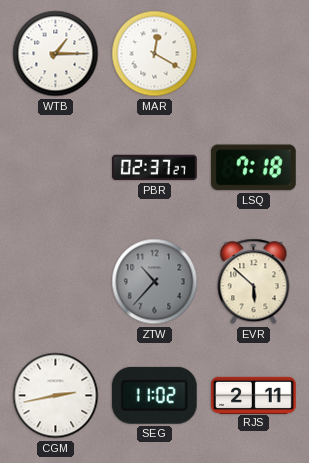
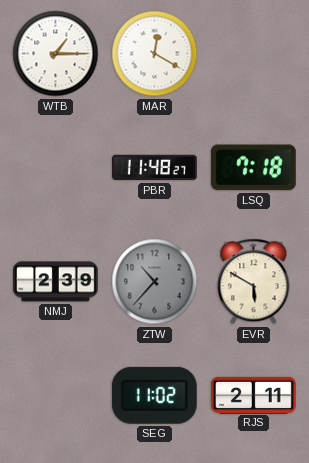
PBR: 02:37 -> 11:48
NMJ: none -> 2:39
EVR: 5:52 -> 5:50
CGM: 2:43 -> none
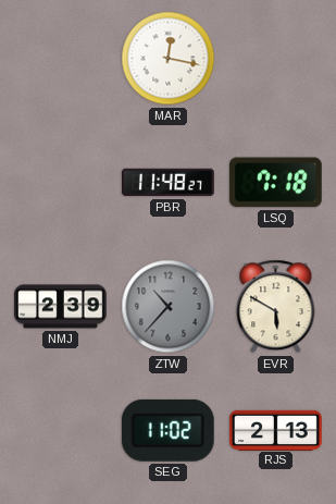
WTB: 1:15 -> none
MAR: 12:20 -> 12:17
RJS: 2:11 -> 2:13
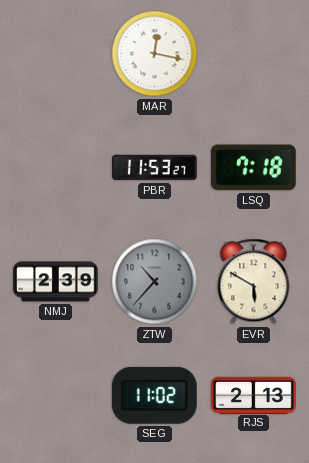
PBR: 11:48 -> 11:53
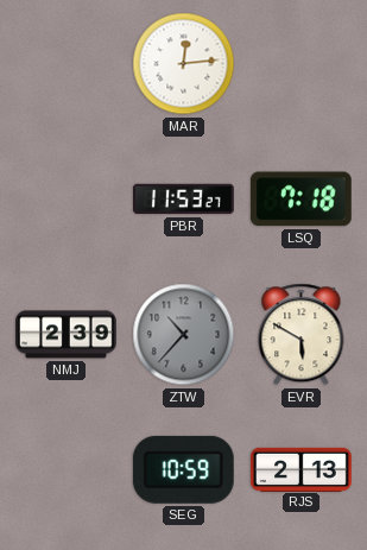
MAR: 12:17 -> 12:14
SEG: 11:02 -> 10:59
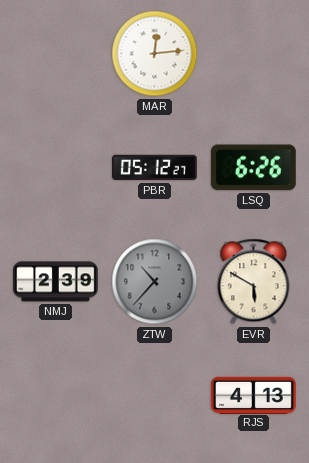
PBR: 11:53 -> 05:12
LSQ: 7:18 -> 6:26
SEG: 10:59 -> none
RJS: 2:13 -> 4:13
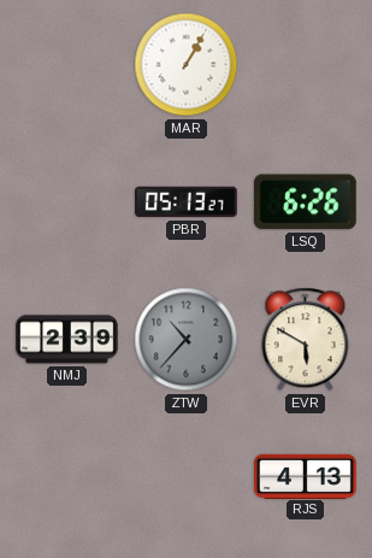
MAR: 12:14 -> 1:05
PBR: 05:12 -> 05:13
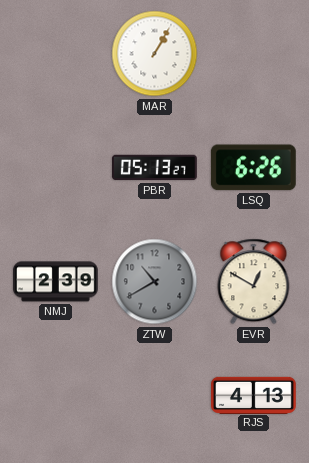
ZTW: 10:37 -> 10:40
EVR: 5:50 -> 12:50
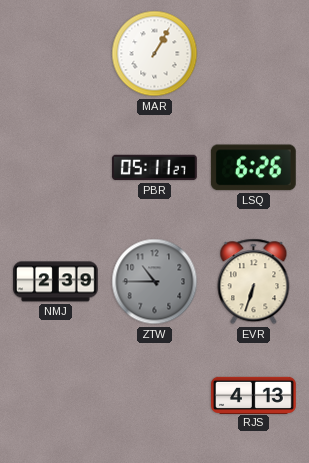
PBR: 05:13 -> 05:11
ZTW: 10:40 -> 10:45
EVR: 12:50 -> 6:33
